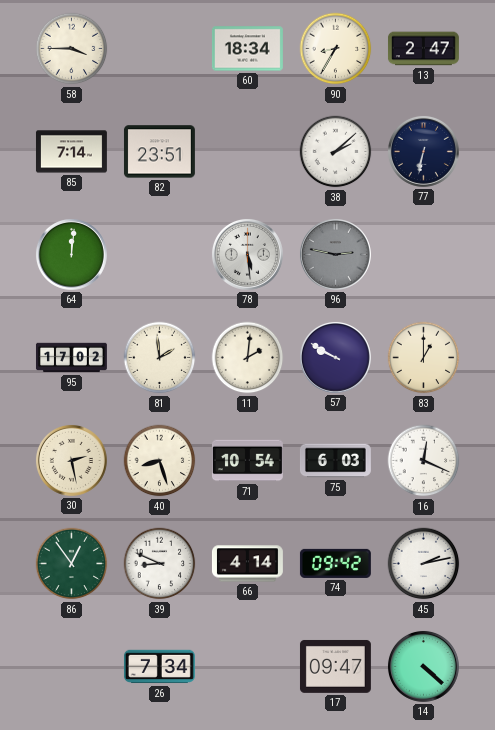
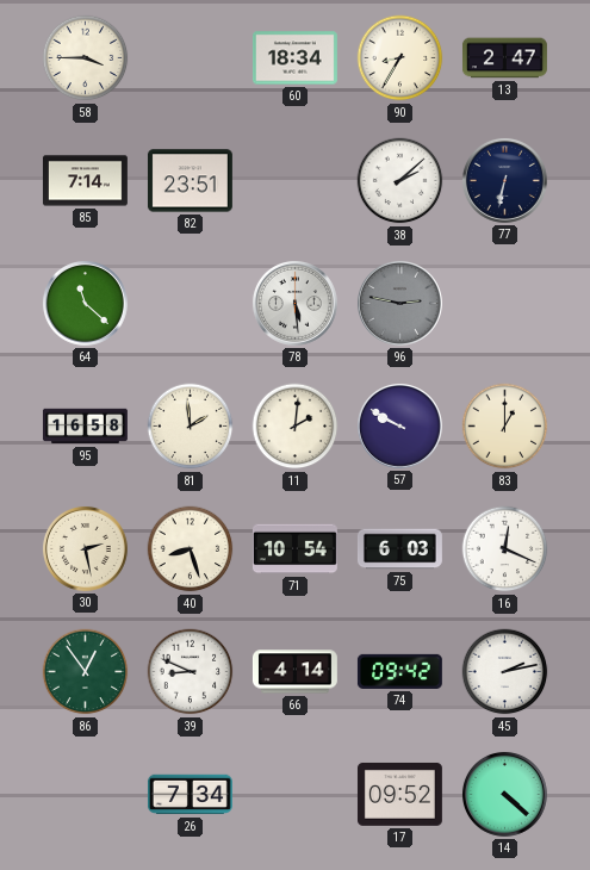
64: 12:01 -> 11:22
95: 17:02 -> 16:58
17: 09:47 -> 09:52
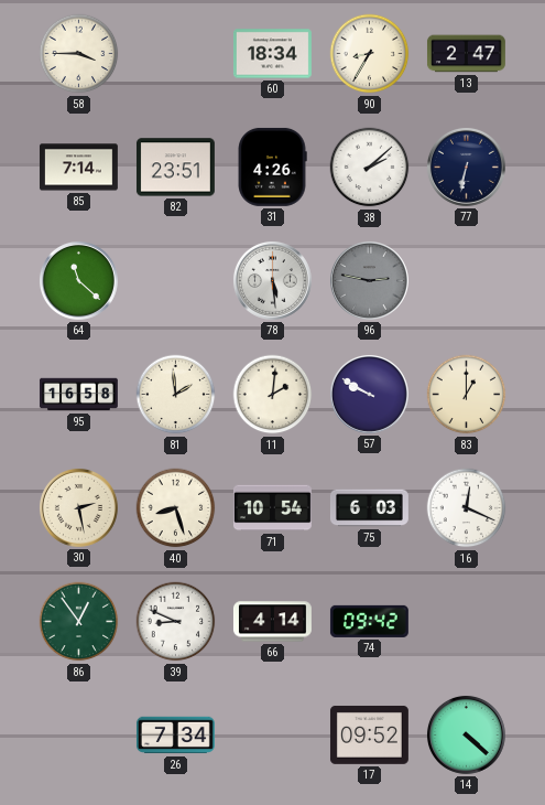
31: none -> 4:26
45: 2:13 -> none
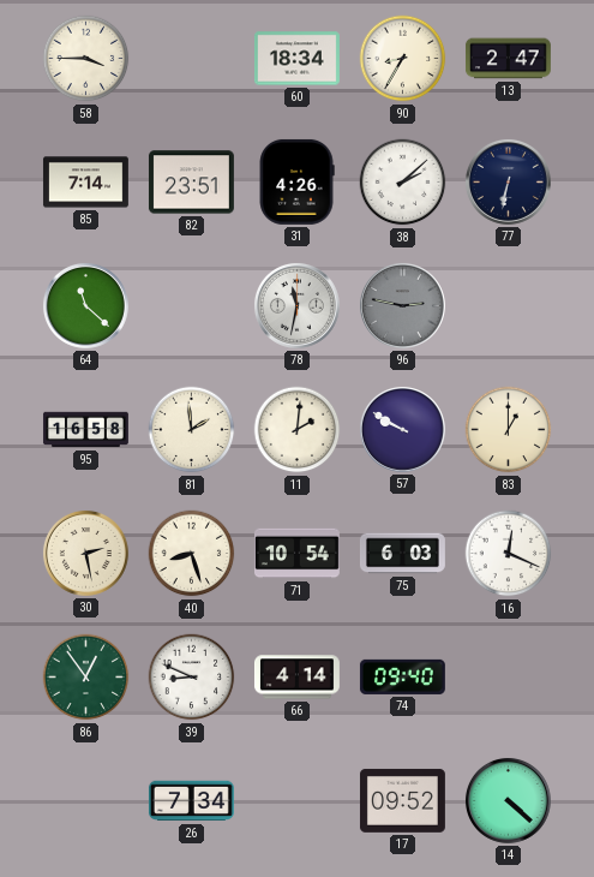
78: 5:29 -> 11:32
74: 09:42 -> 09:40
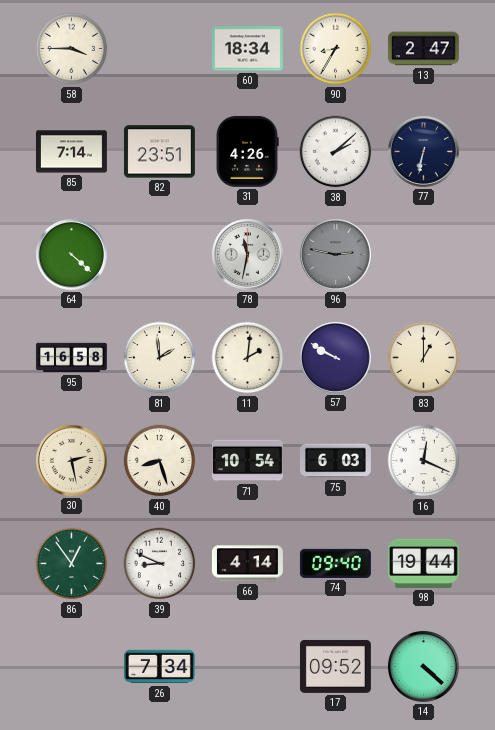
64: 11:22 -> 4:22
98: none -> 19:44
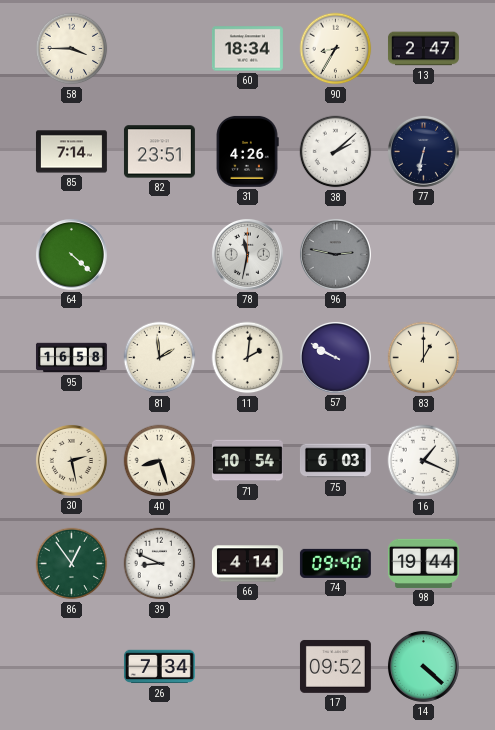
16: 12:19 -> 1:19
